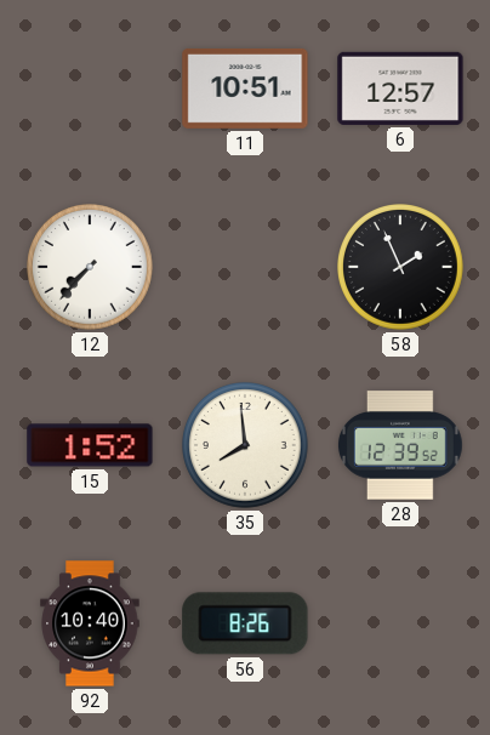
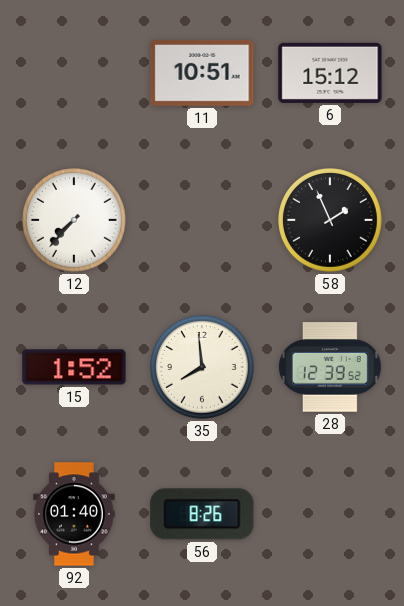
6: 12:57 -> 15:12
92: 10:40 -> 01:40
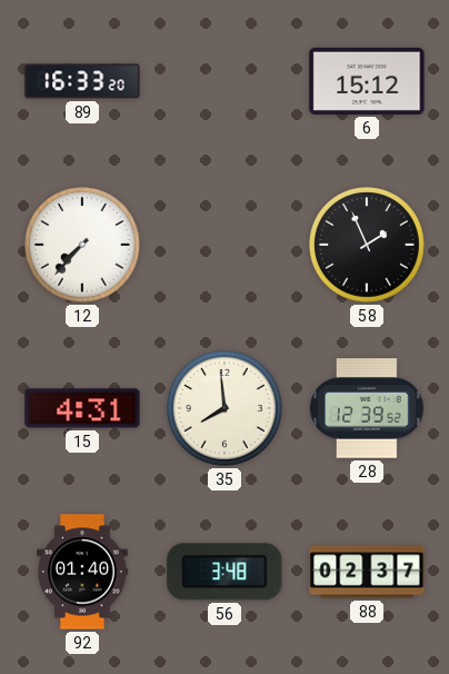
89: none -> 16:33
11: 10:51 -> none
15: 1:52 -> 4:31
56: 8:26 -> 3:48
88: none -> 02:37
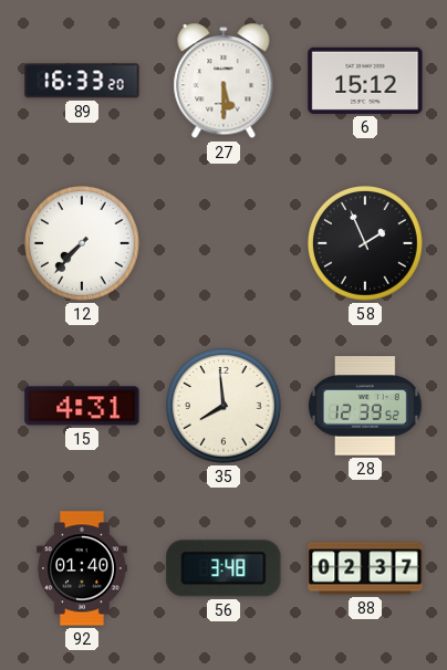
27: none -> 5:30
